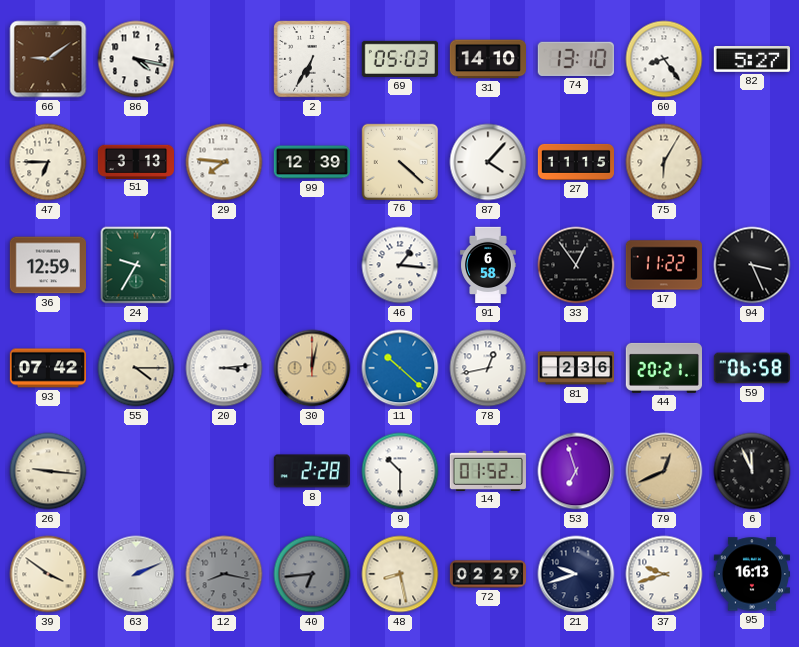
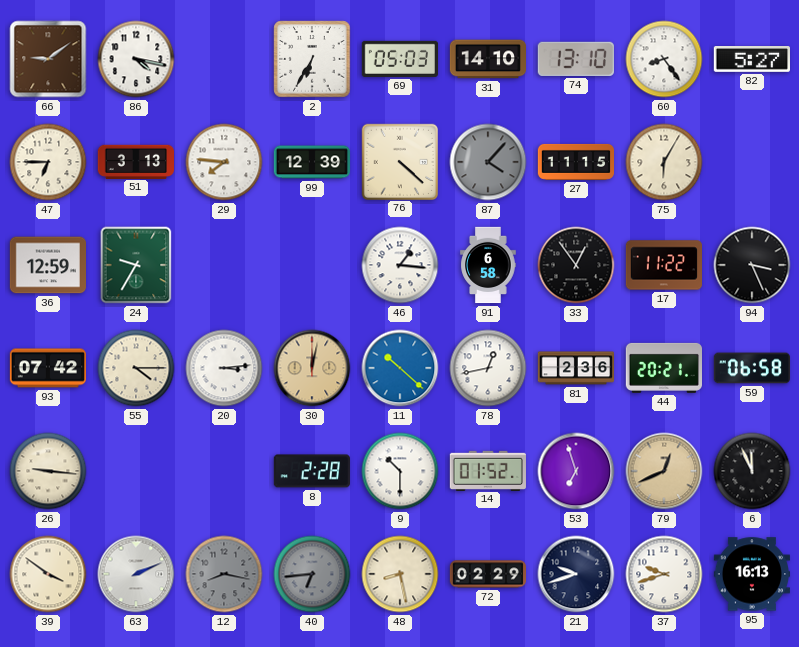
87 dial: white -> grey
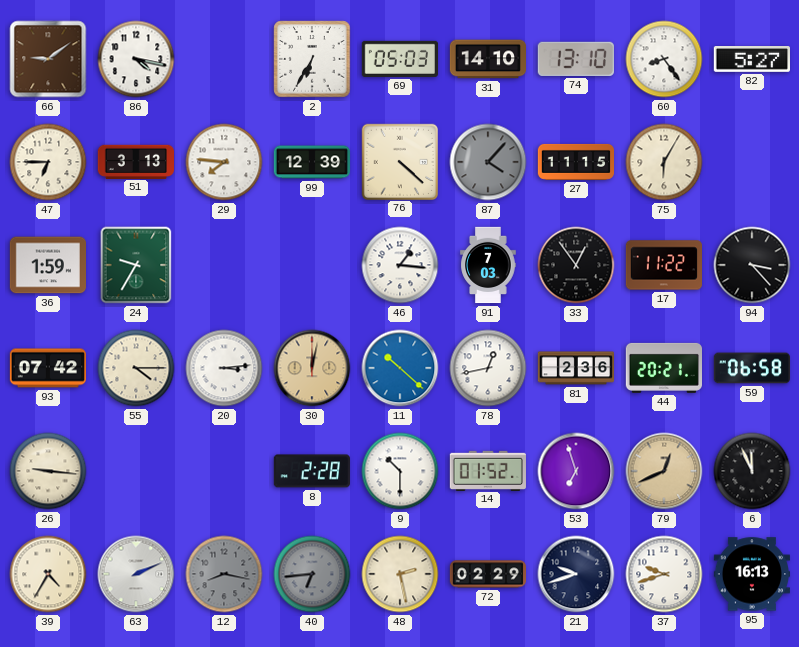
36: 12:59 -> 1:59
91: 6:58 -> 7:03
94: 3:26 -> 3:23
39: 3:51 -> 4:35
48: 8:28 -> 2:28
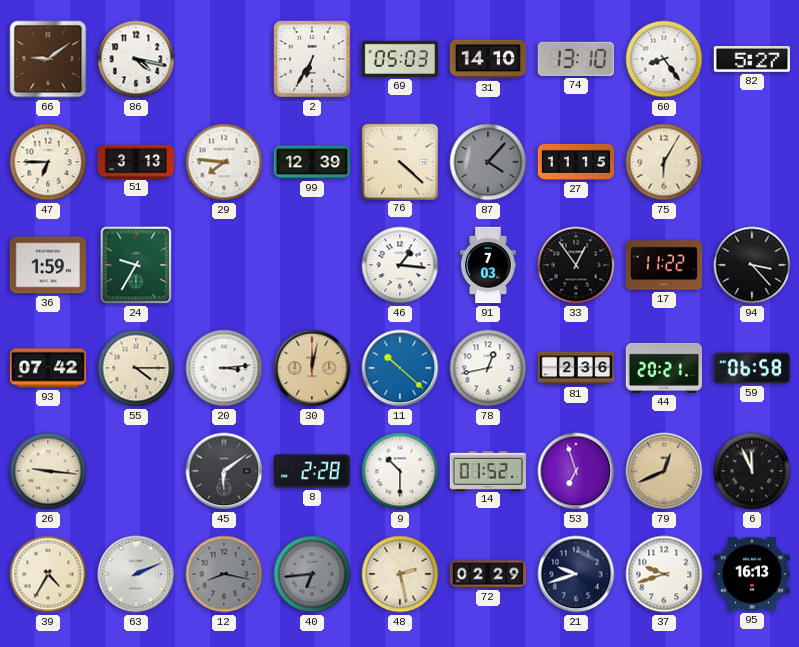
45: none -> 6:09
